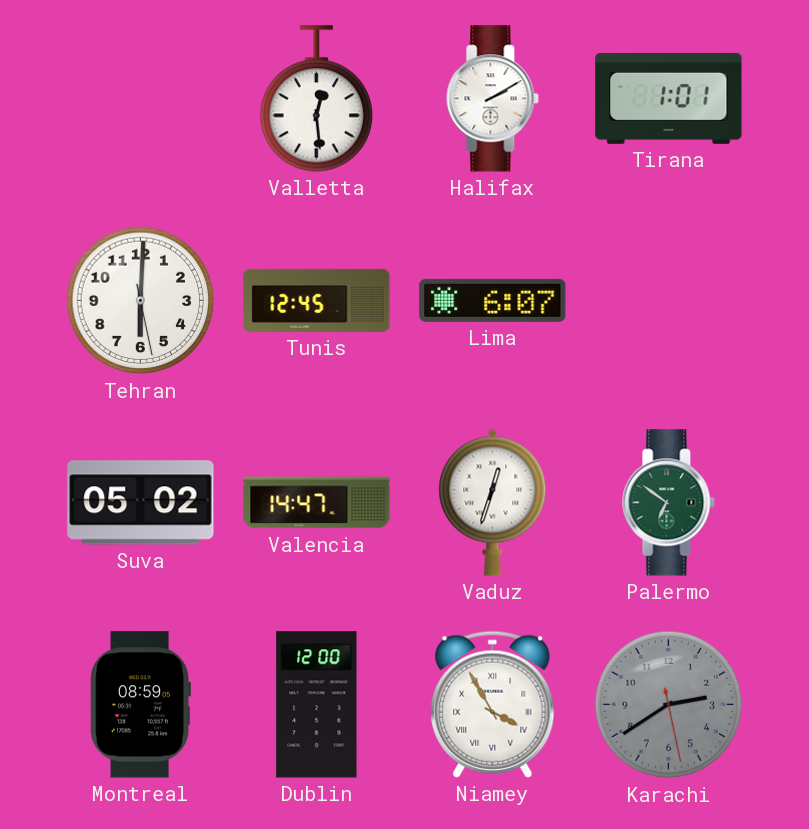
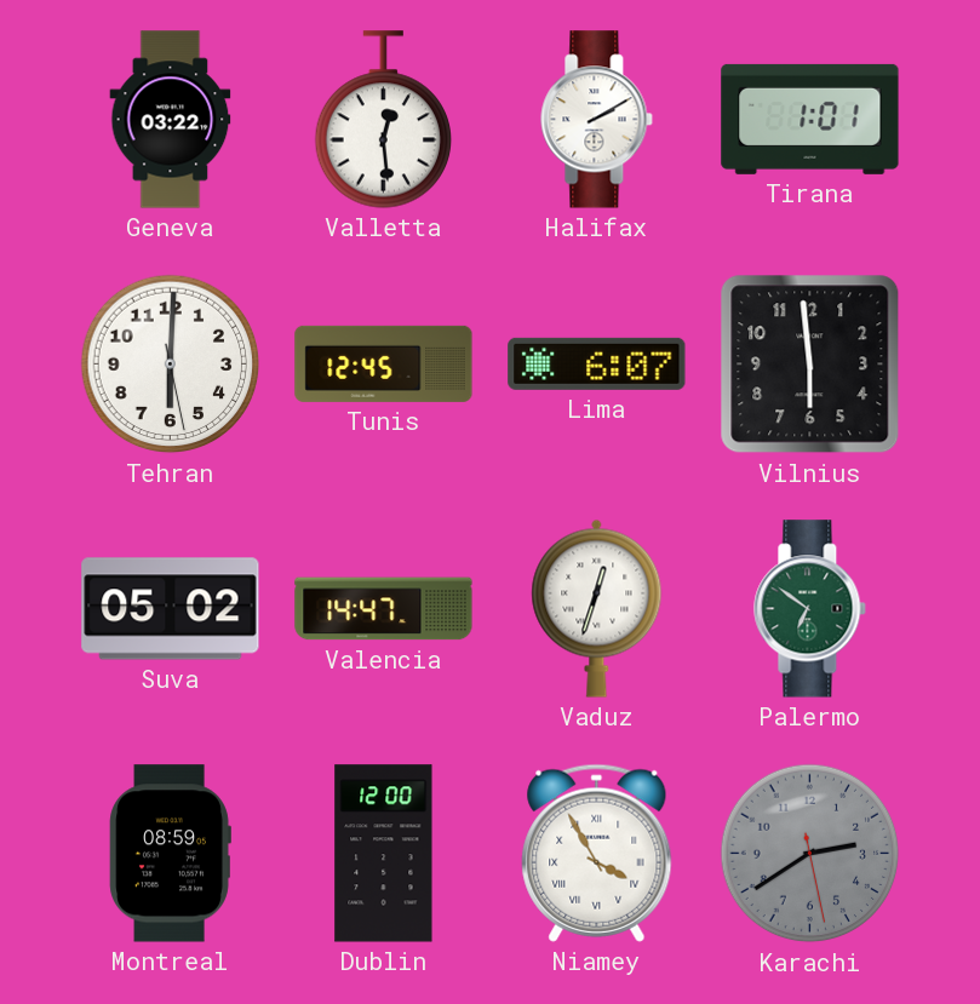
Geneva: none -> 03:22
Vilnius: none -> 5:59
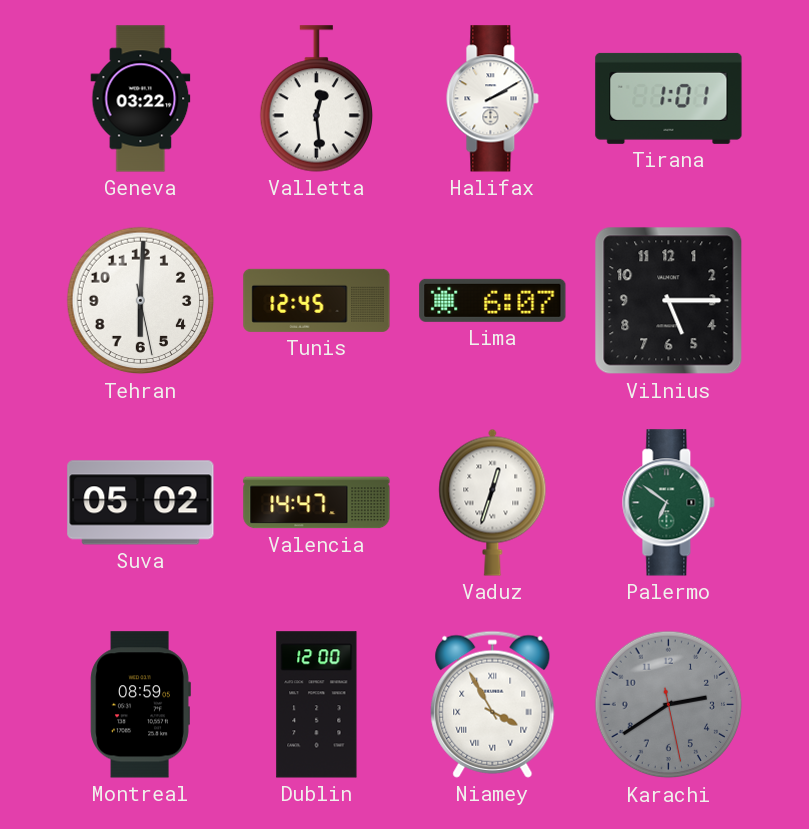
Vilnius: 5:59 -> 5:15
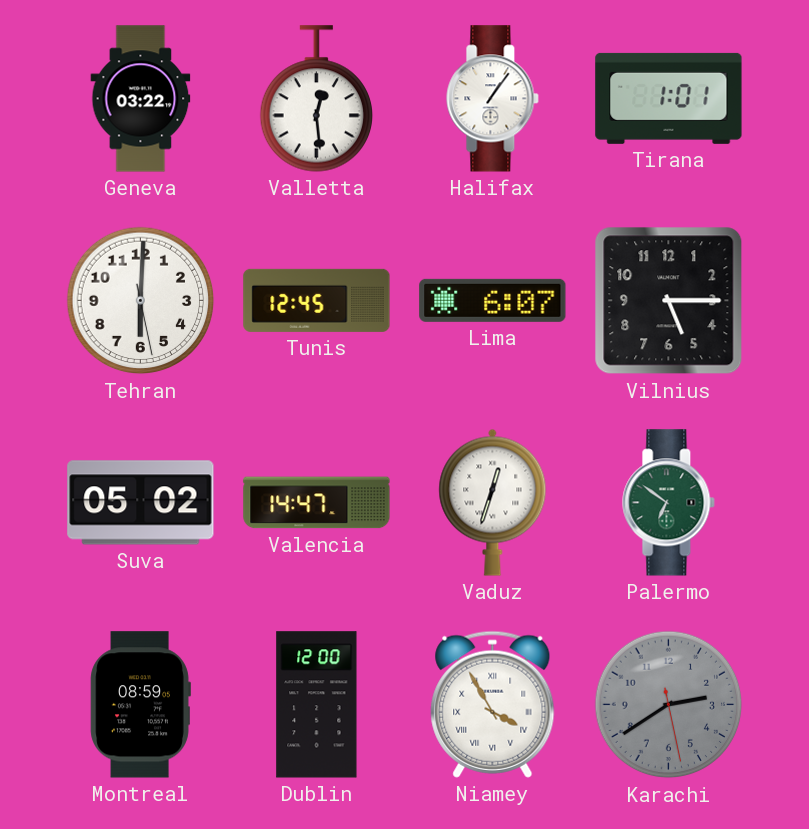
Halifax: 2:10 -> 1:06
